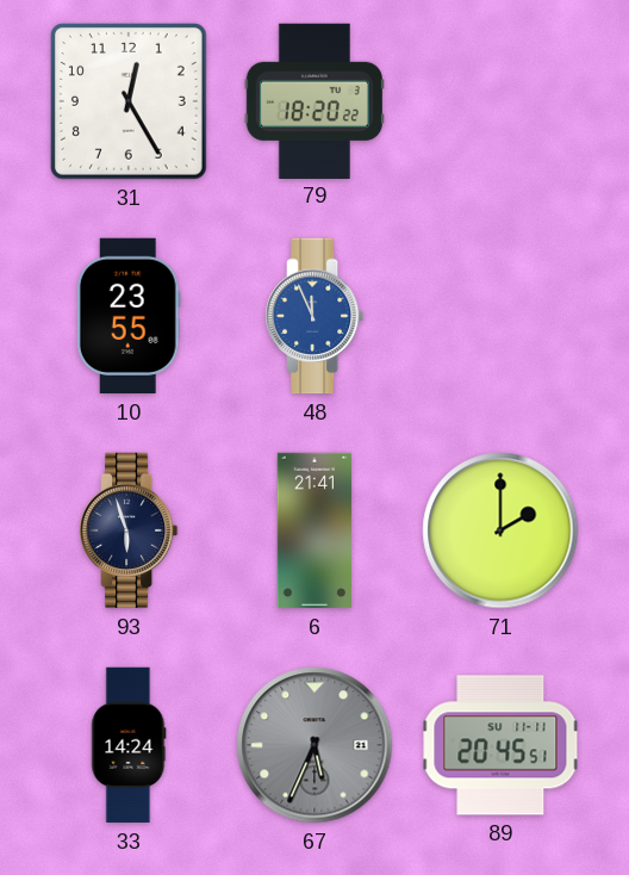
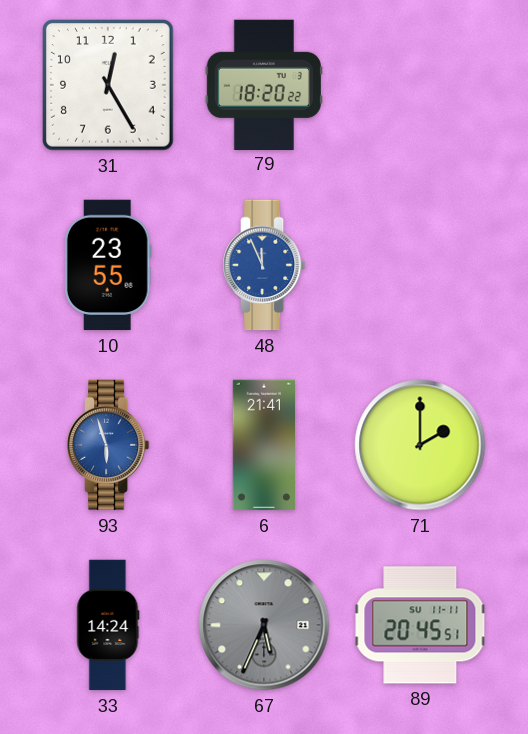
93 dial: navy -> blue
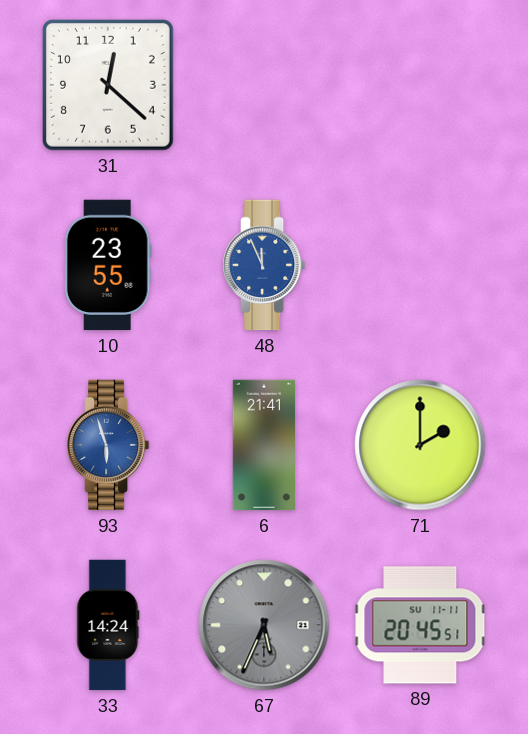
31: 12:25 -> 12:22
79: 18:20 -> none
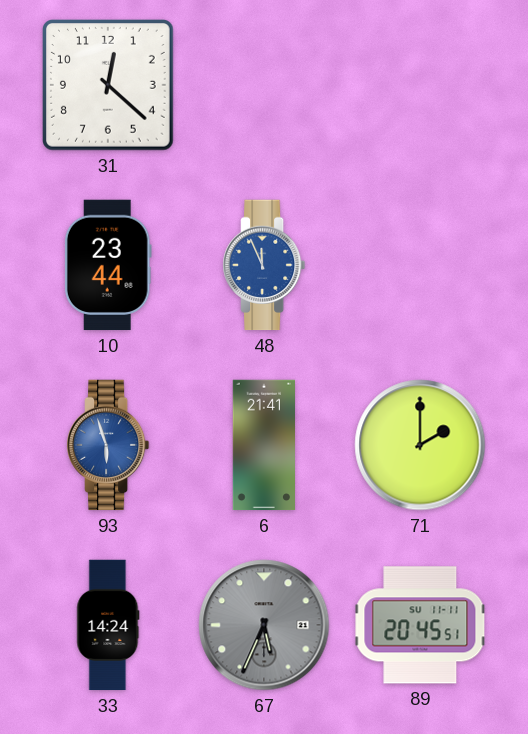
10: 23:55 -> 23:44
